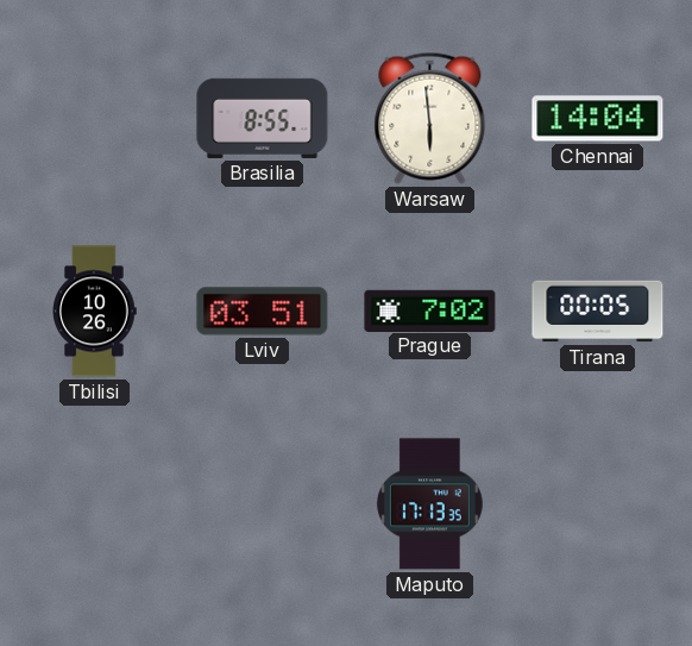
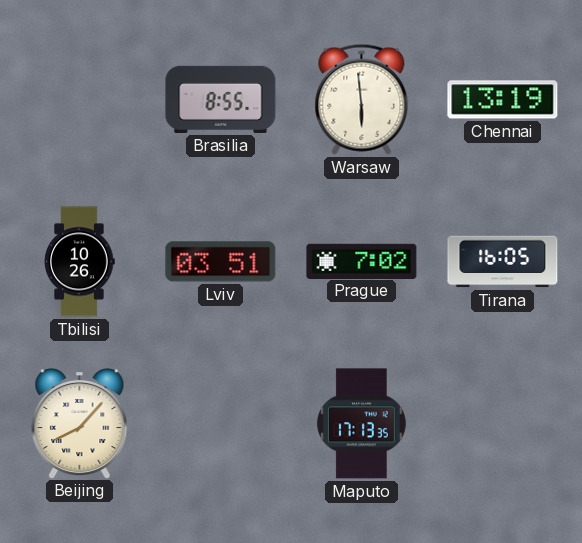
Chennai: 14:04 -> 13:19
Tirana: 00:05 -> 16:05
Beijing: none -> 8:07
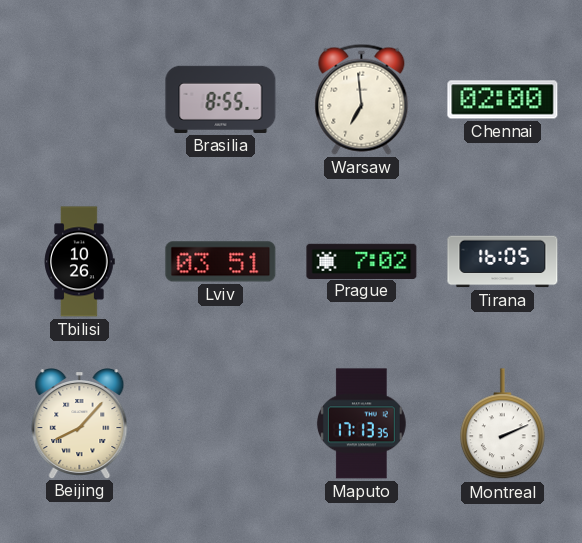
Warsaw: 5:59 -> 6:59
Chennai: 13:19 -> 02:00
Montreal: none -> 2:11
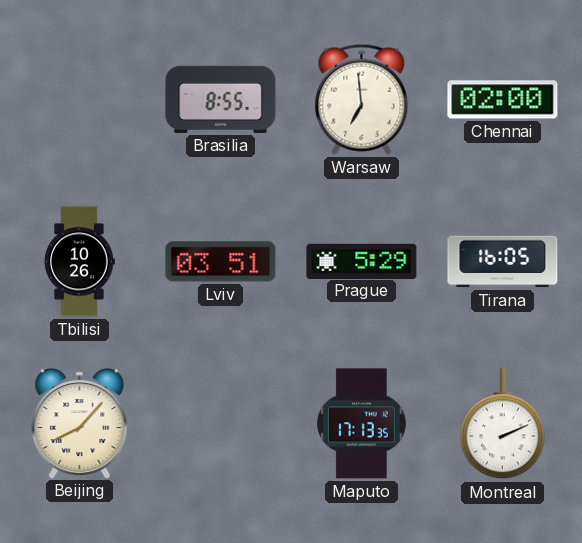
Prague: 7:02 -> 5:29
